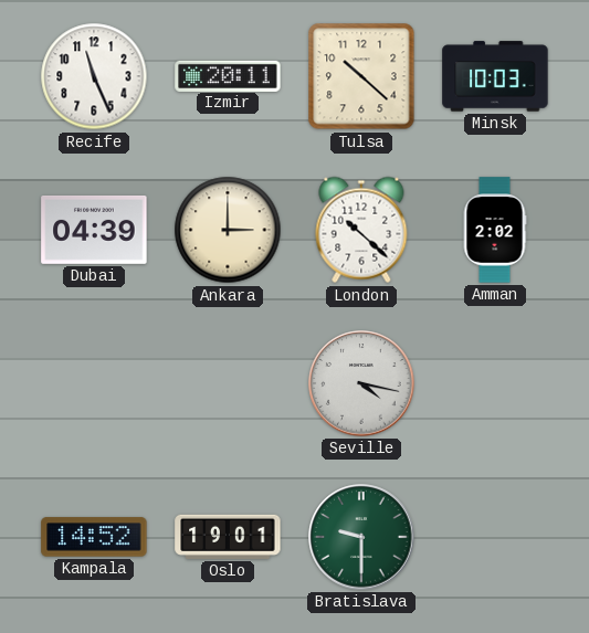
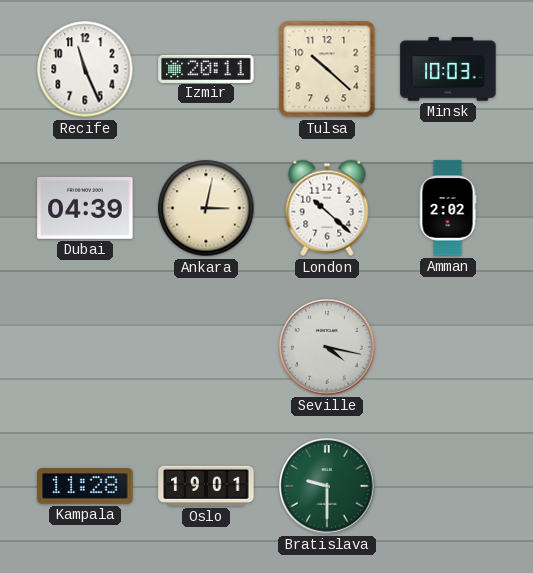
Ankara: 3:00 -> 3:02
Kampala: 14:52 -> 11:28
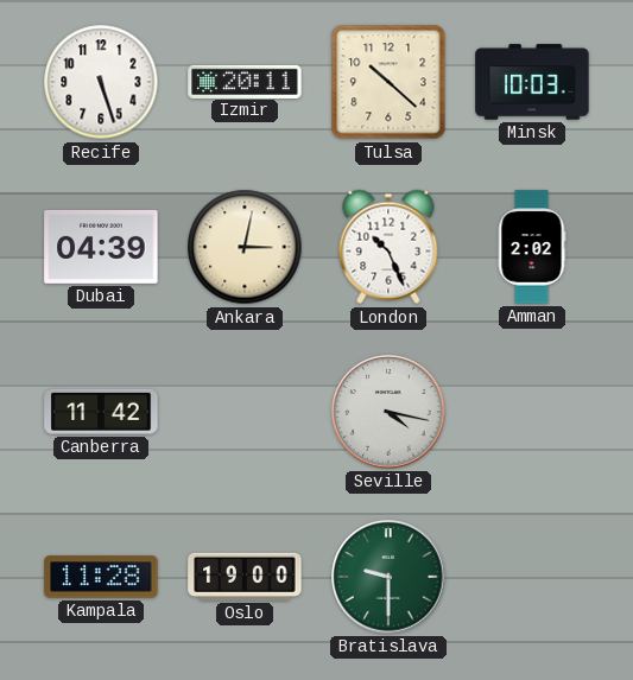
Recife: 11:26 -> 5:27
London: 10:22 -> 10:26
Canberra: none -> 11:42
Oslo: 19:01 -> 19:00
